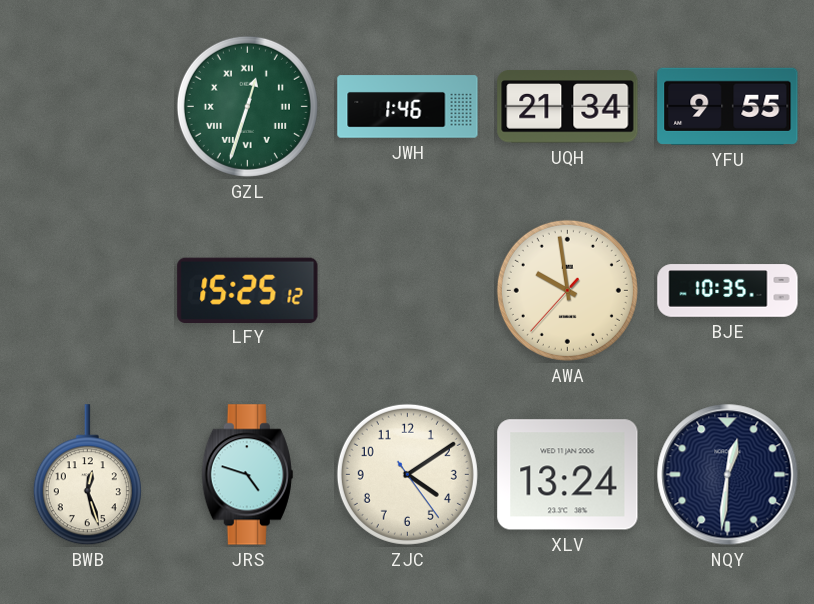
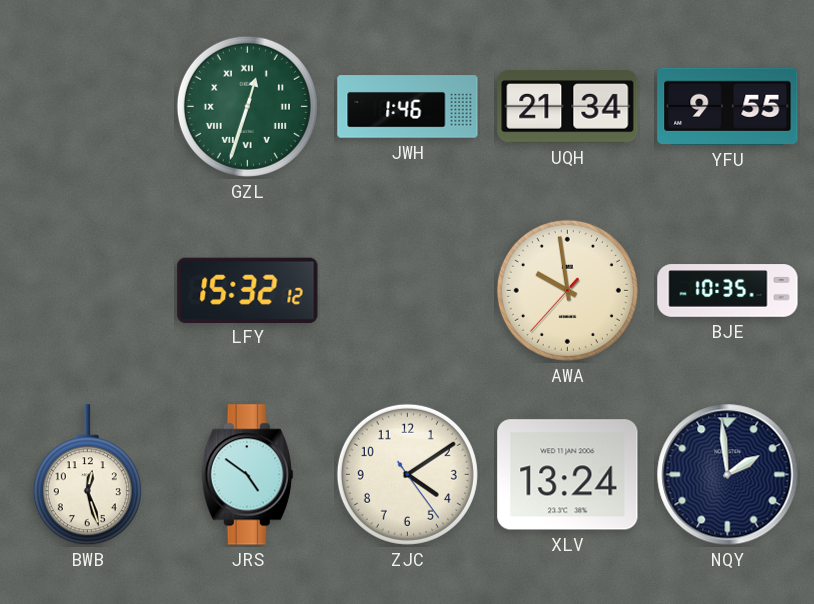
LFY: 15:25 -> 15:32
JRS: 4:48 -> 4:51
NQY: 12:31 -> 1:59
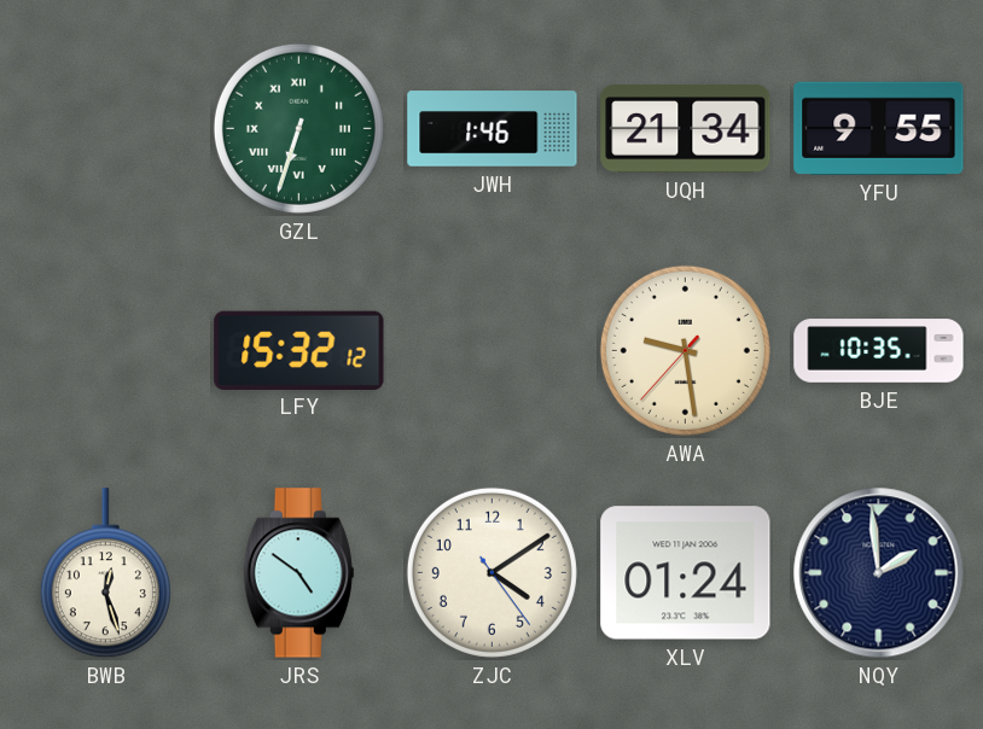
GZL: 12:33 -> 6:33
AWA: 9:58 -> 9:28
XLV: 13:24 -> 01:24
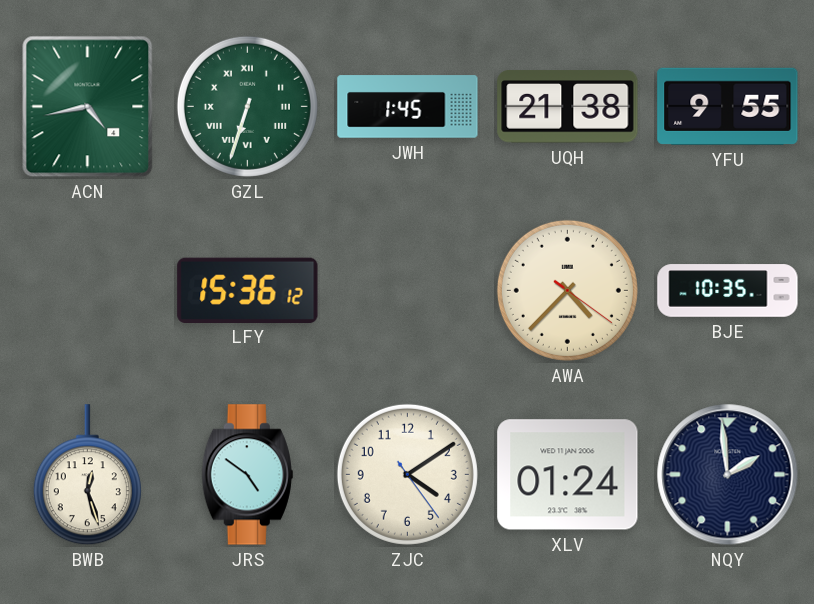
ACN: none -> 4:43
JWH: 1:46 -> 1:45
UQH: 21:34 -> 21:38
LFY: 15:32 -> 15:36
AWA: 9:28 -> 4:37
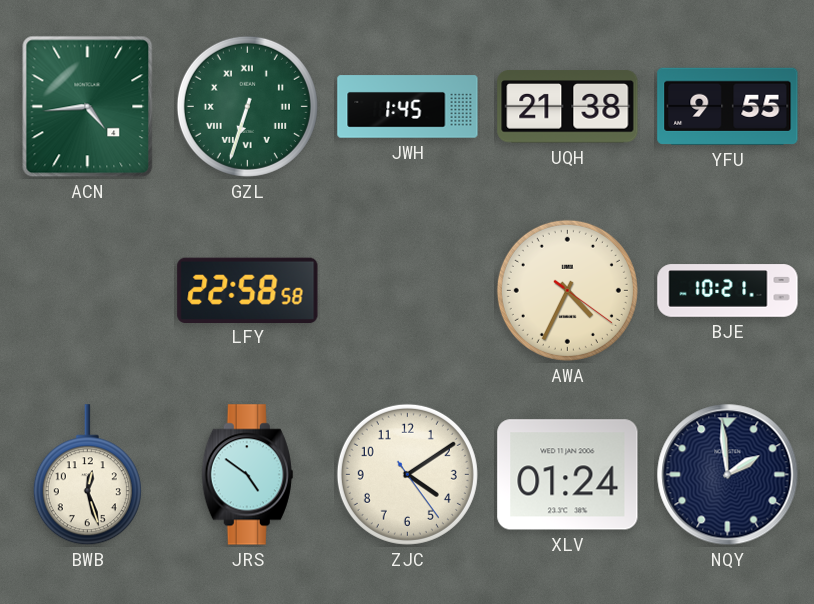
ACN: 4:43 -> 4:44
LFY: 15:36 -> 22:58
AWA: 4:37 -> 4:34
BJE: 10:35 -> 10:21
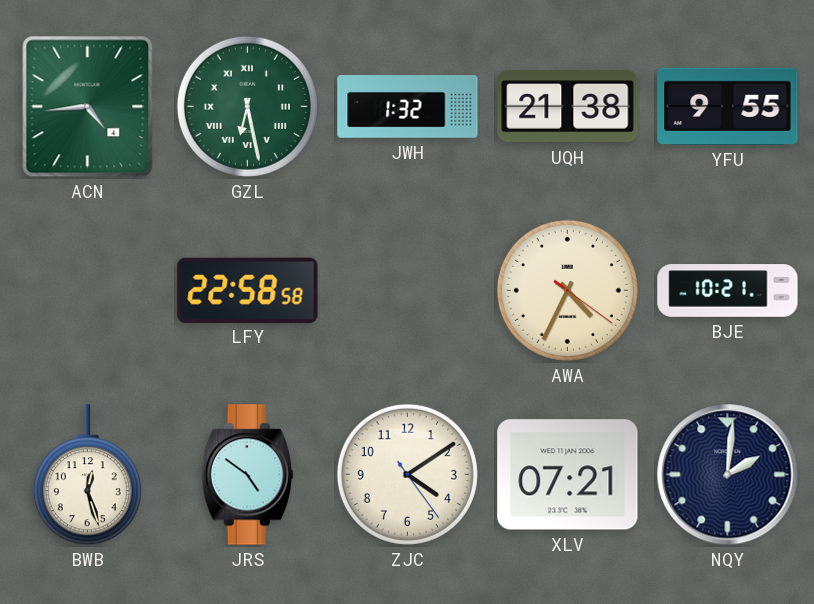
GZL: 6:33 -> 6:28
JWH: 1:45 -> 1:32
XLV: 01:24 -> 07:21
NQY: 1:59 -> 2:01
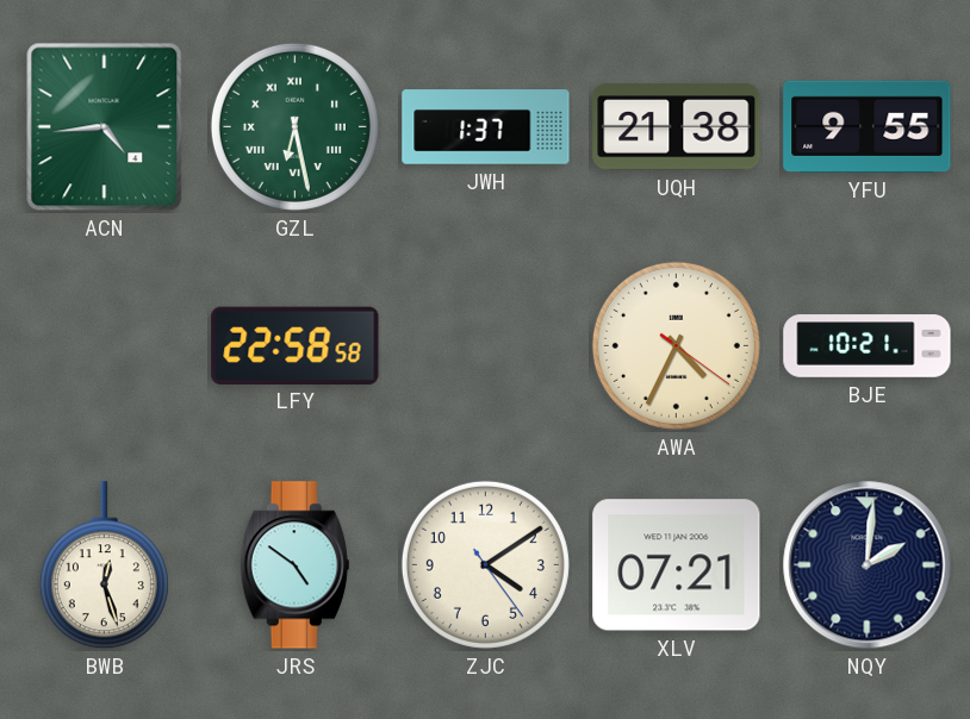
JWH: 1:32 -> 1:37
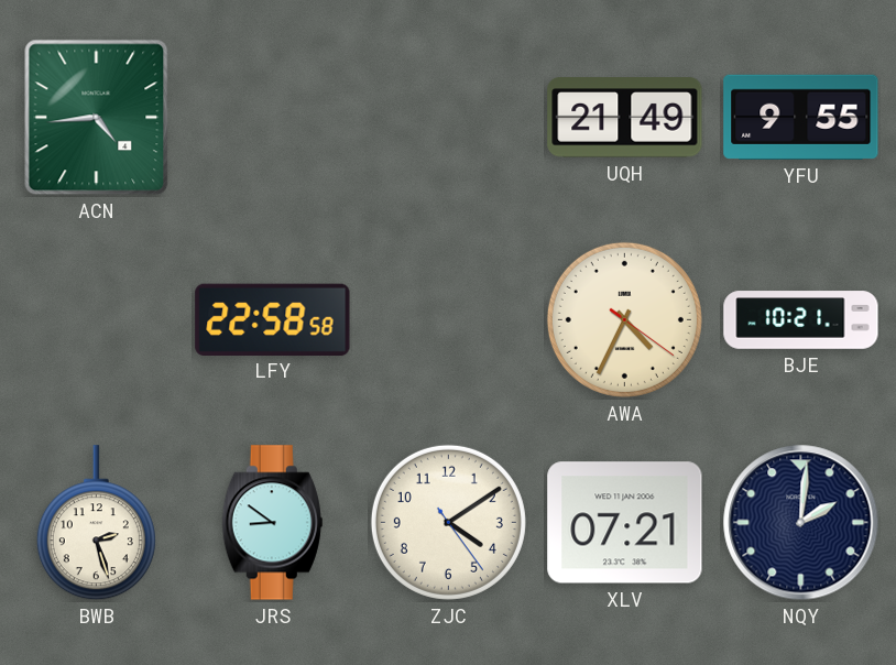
GZL: 6:28 -> none
JWH: 1:37 -> none
UQH: 21:38 -> 21:49
BWB: 12:27 -> 2:27
JRS: 4:51 -> 8:51
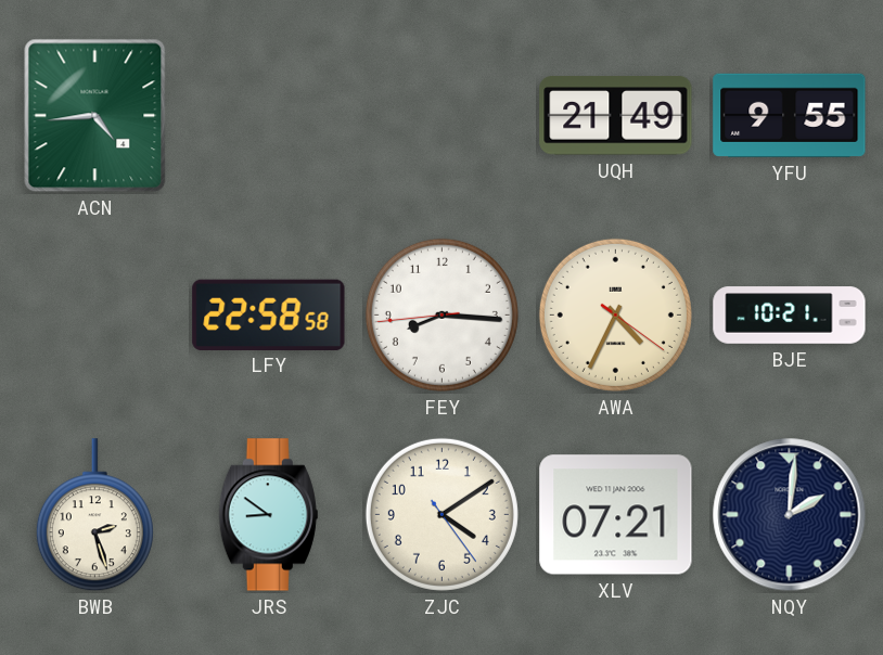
FEY: none -> 8:15
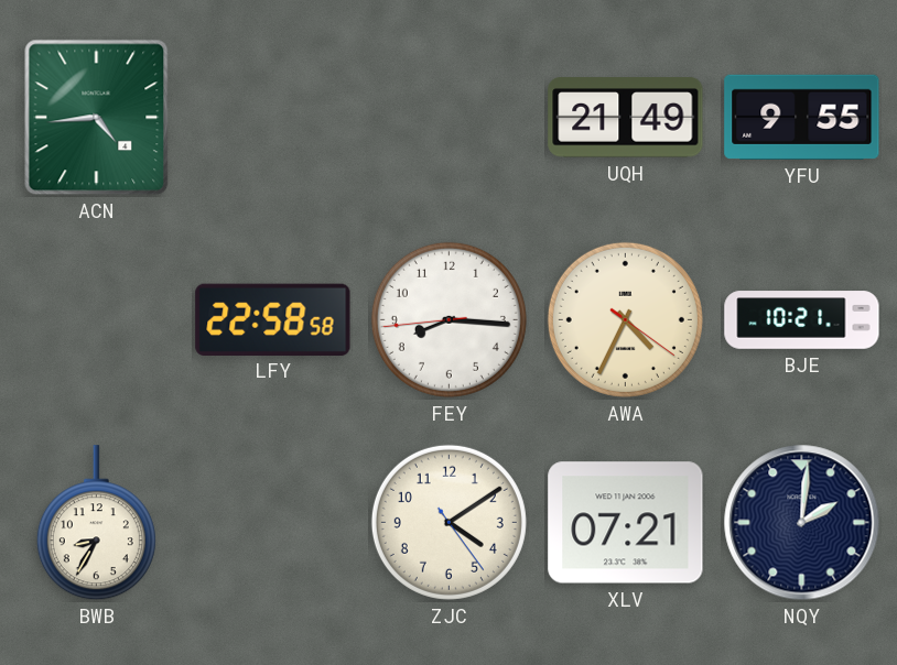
BWB: 2:27 -> 8:35
JRS: 8:51 -> none
